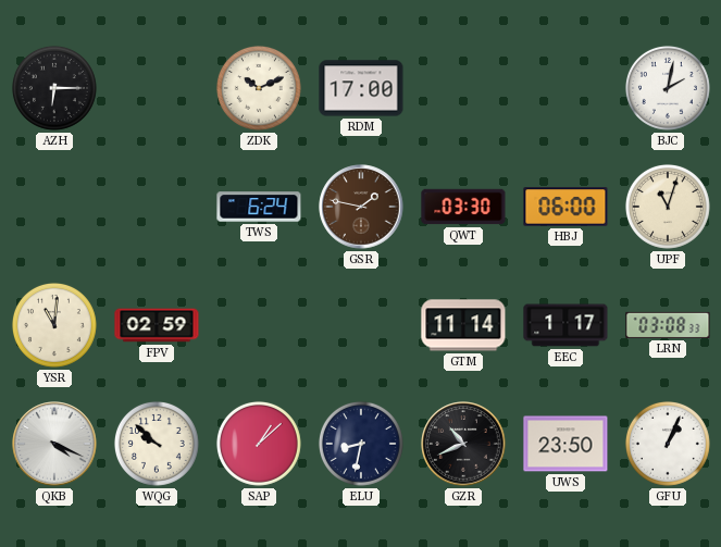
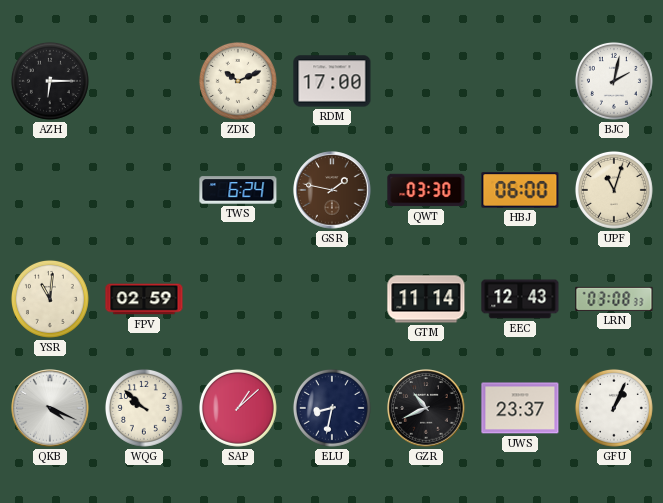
EEC: 1:17 -> 12:43
UWS: 23:50 -> 23:37
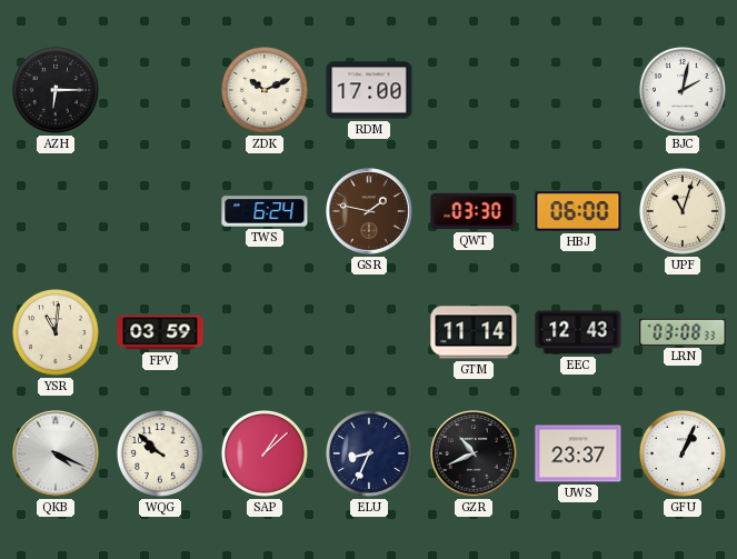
FPV: 02:59 -> 03:59
ELU: 8:32 -> 8:34
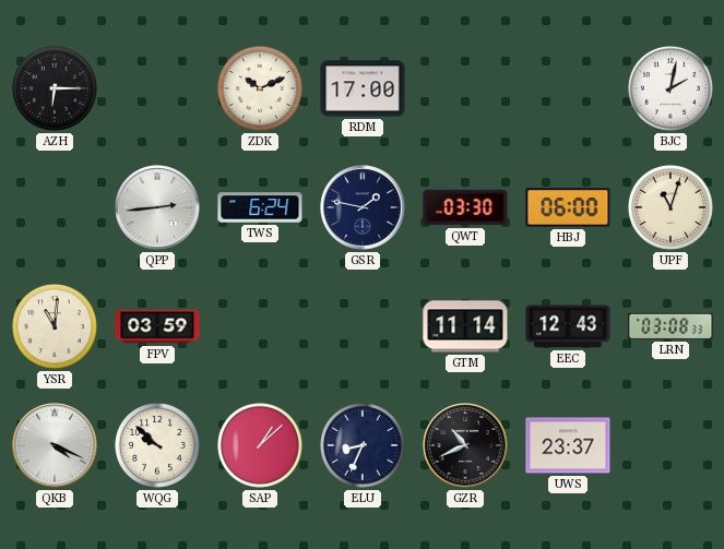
QPP: none -> 2:44
GSR dial: brown -> navy
GFU: 1:04 -> none
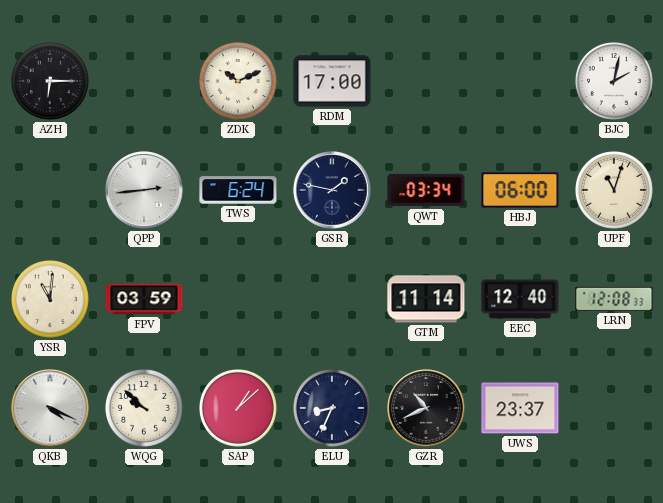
QWT: 03:30 -> 03:34
EEC: 12:43 -> 12:40
LRN: 03:08 -> 12:08
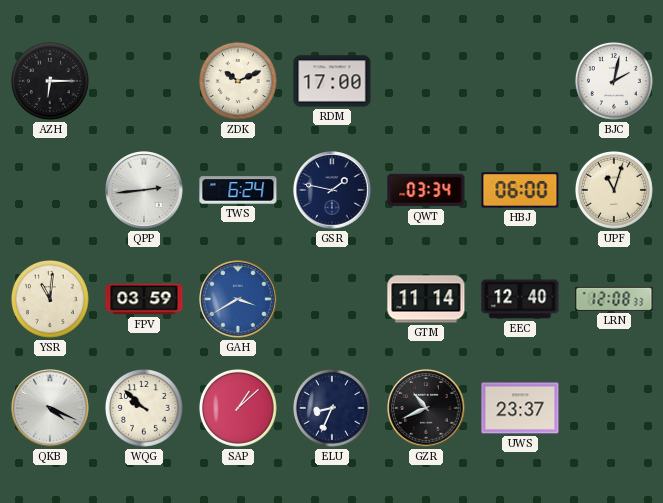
GAH: none -> 3:40
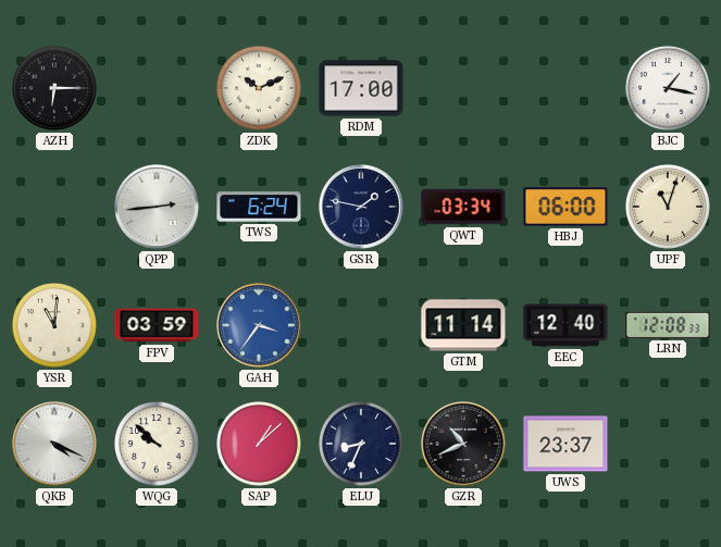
BJC: 2:02 -> 1:17
GAH: 3:40 -> 3:36
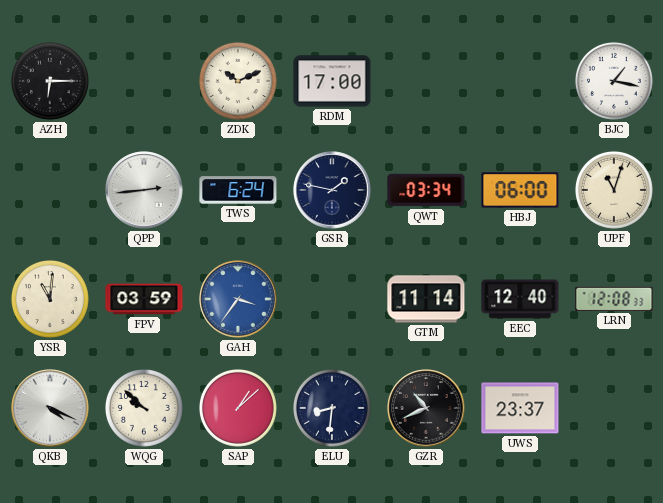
ELU: 8:34 -> 8:31
